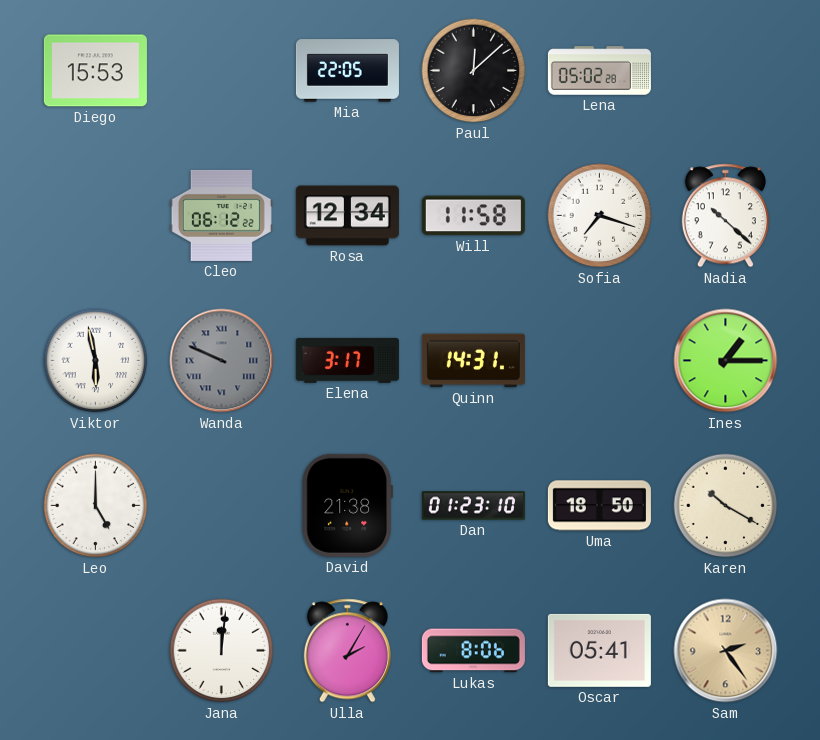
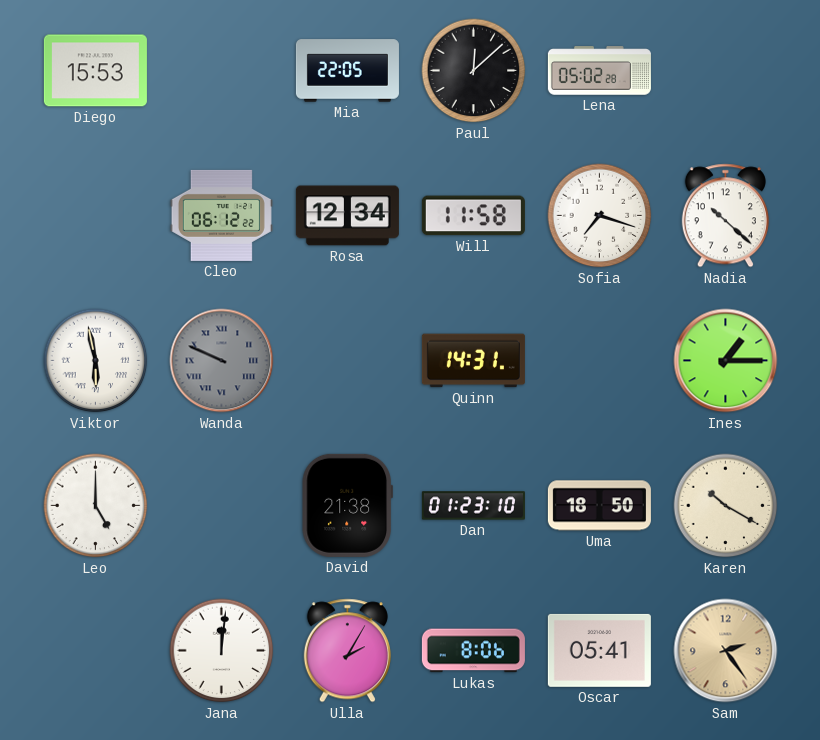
Elena: 3:17 -> none
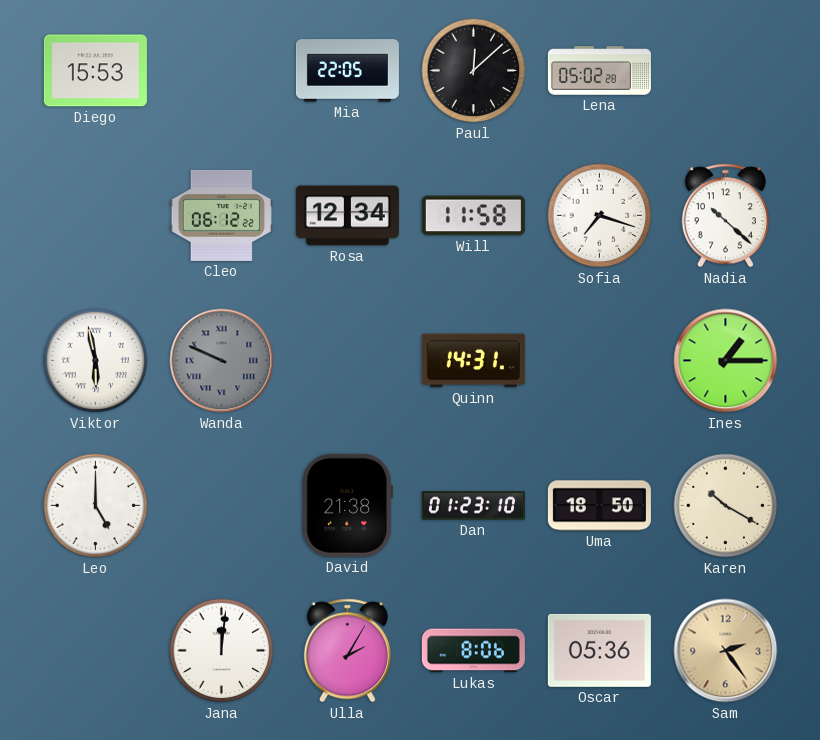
Oscar: 05:41 -> 05:36
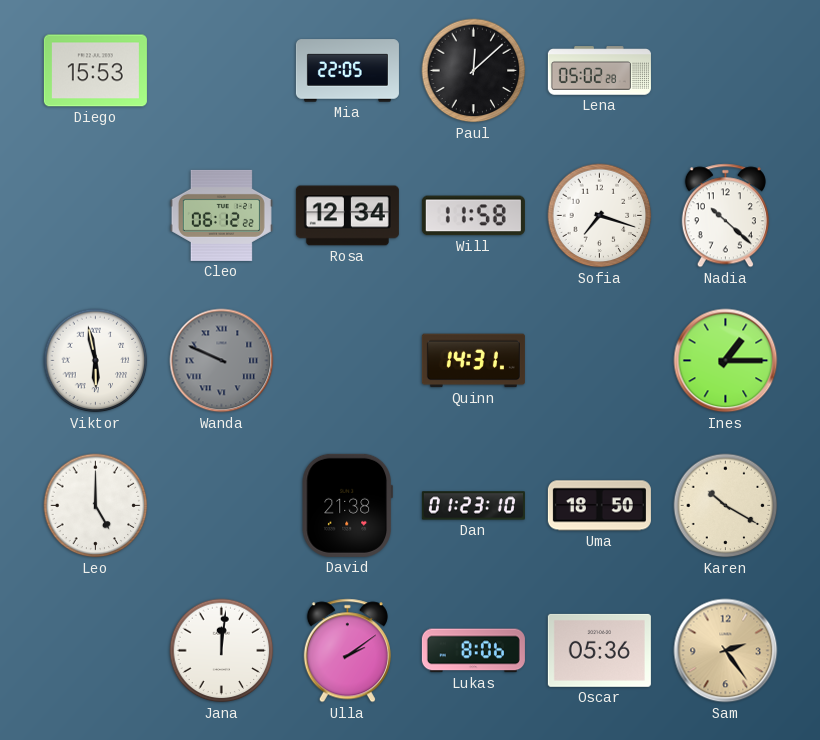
Ulla: 2:05 -> 2:09
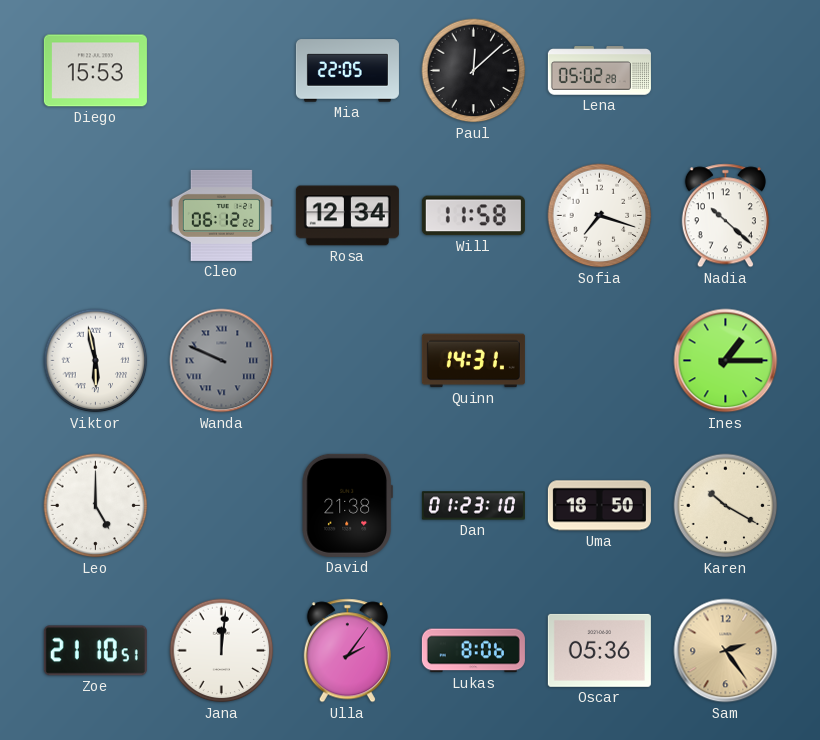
Zoe: none -> 21:10
Ulla: 2:09 -> 2:06
